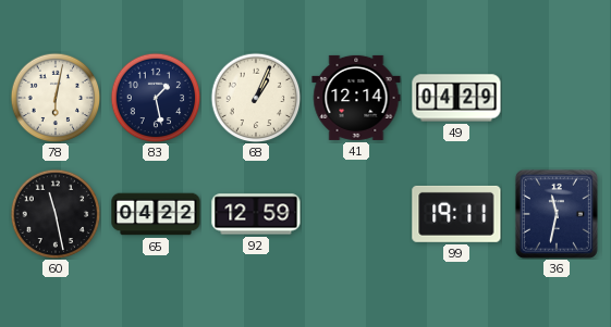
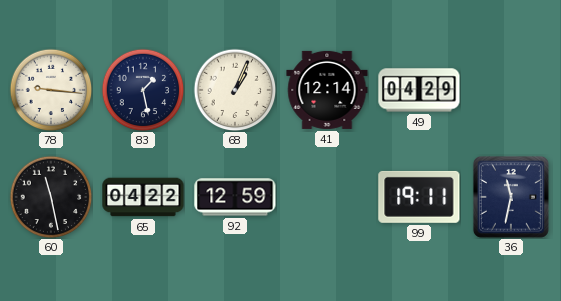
78: 6:02 -> 9:16
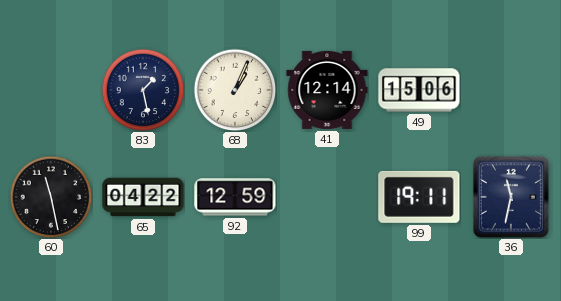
78: 9:16 -> none
49: 04:29 -> 15:06
